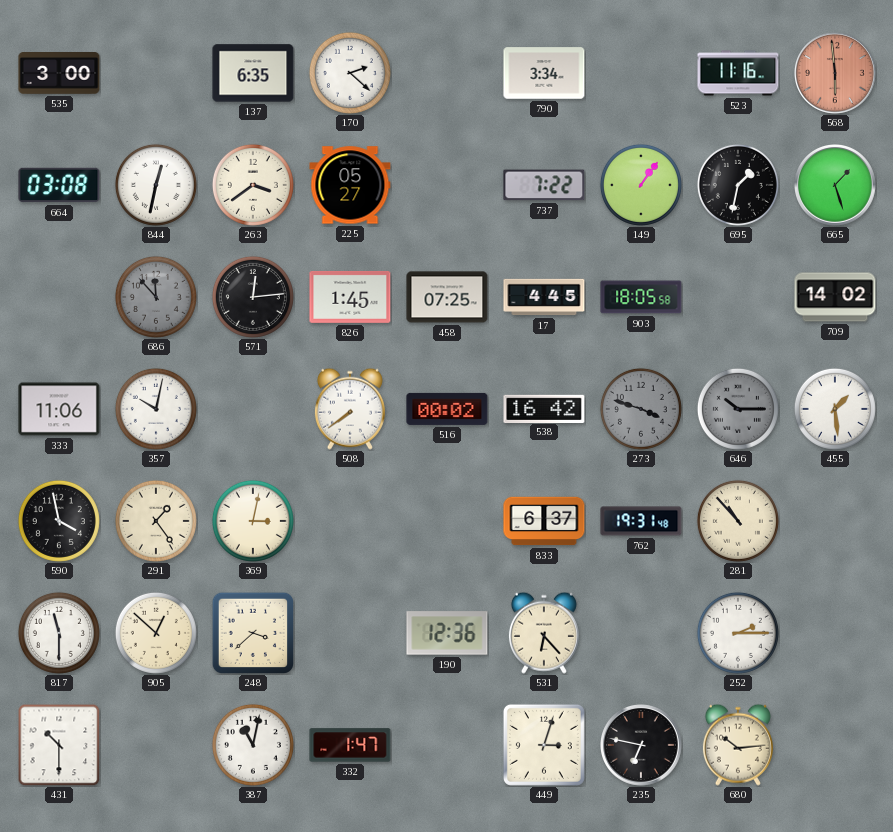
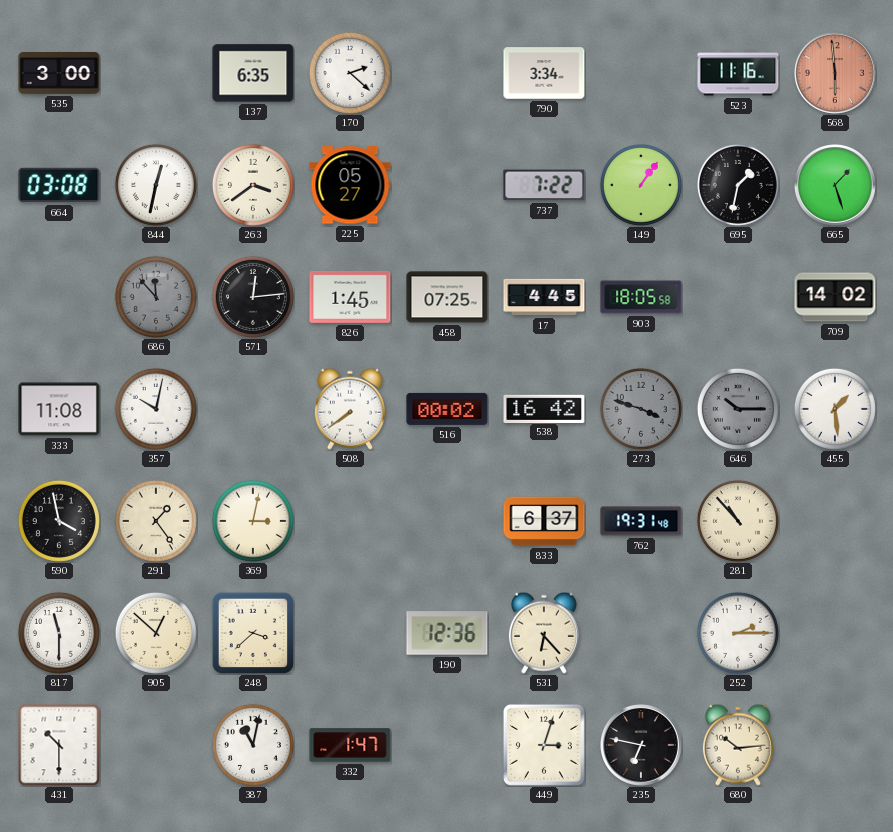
333: 11:06 -> 11:08
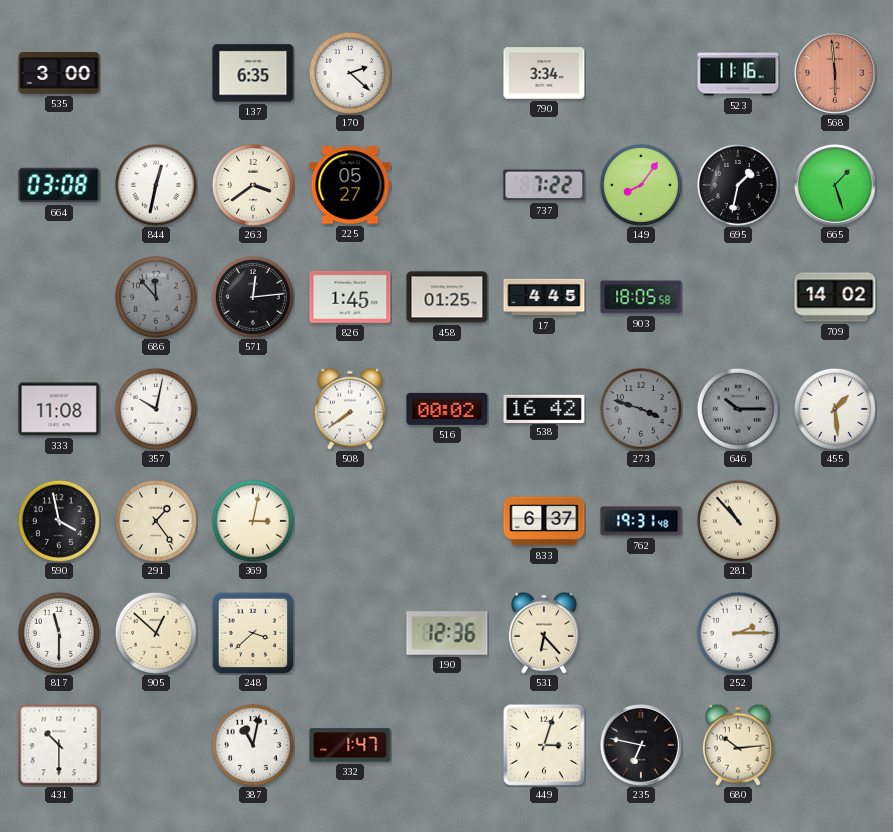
149: 1:06 -> 8:06
458: 07:25 -> 01:25
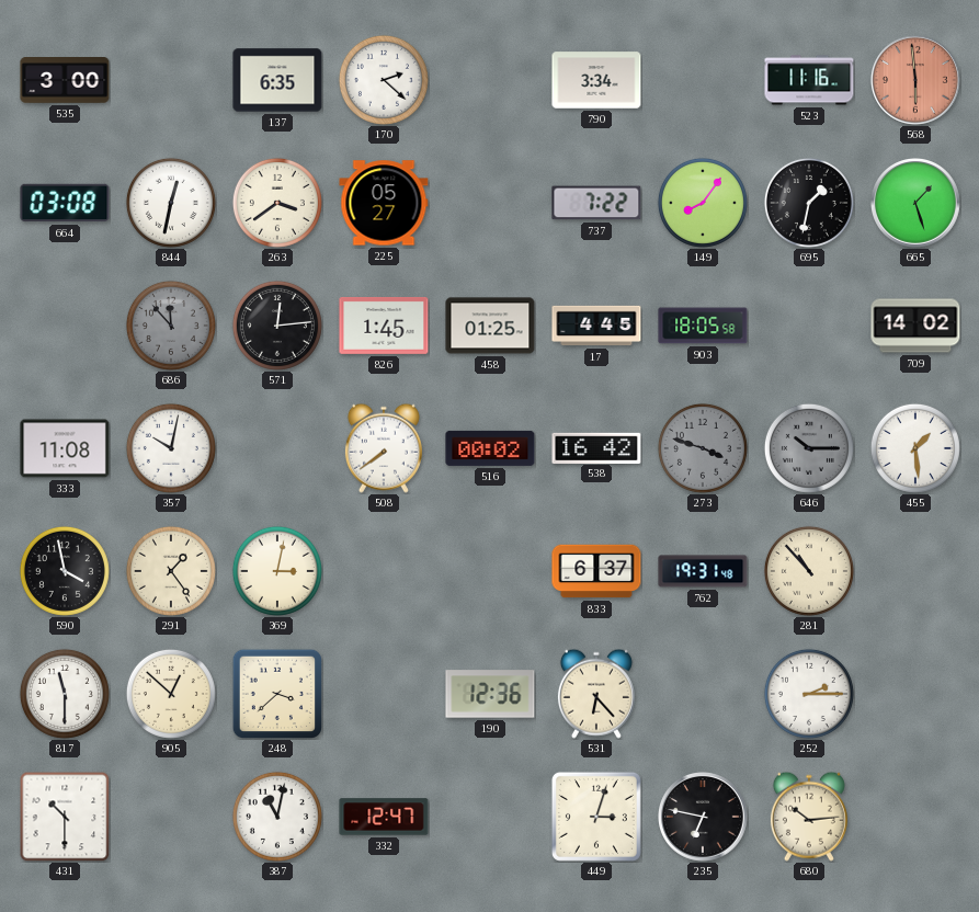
332: 1:47 -> 12:47
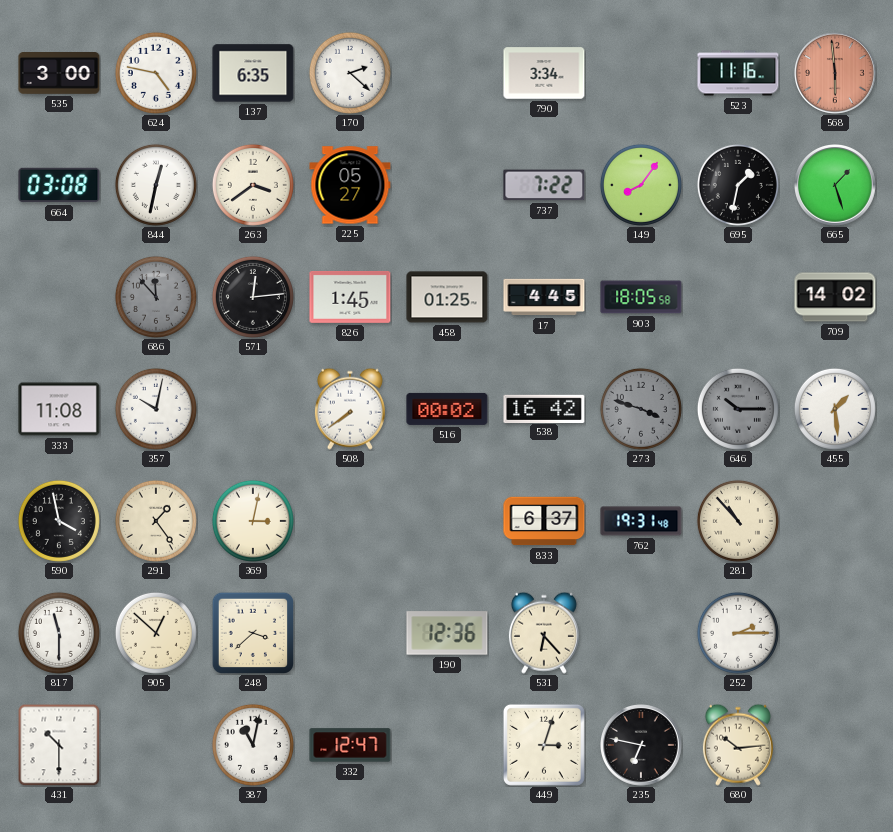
624: none -> 4:47
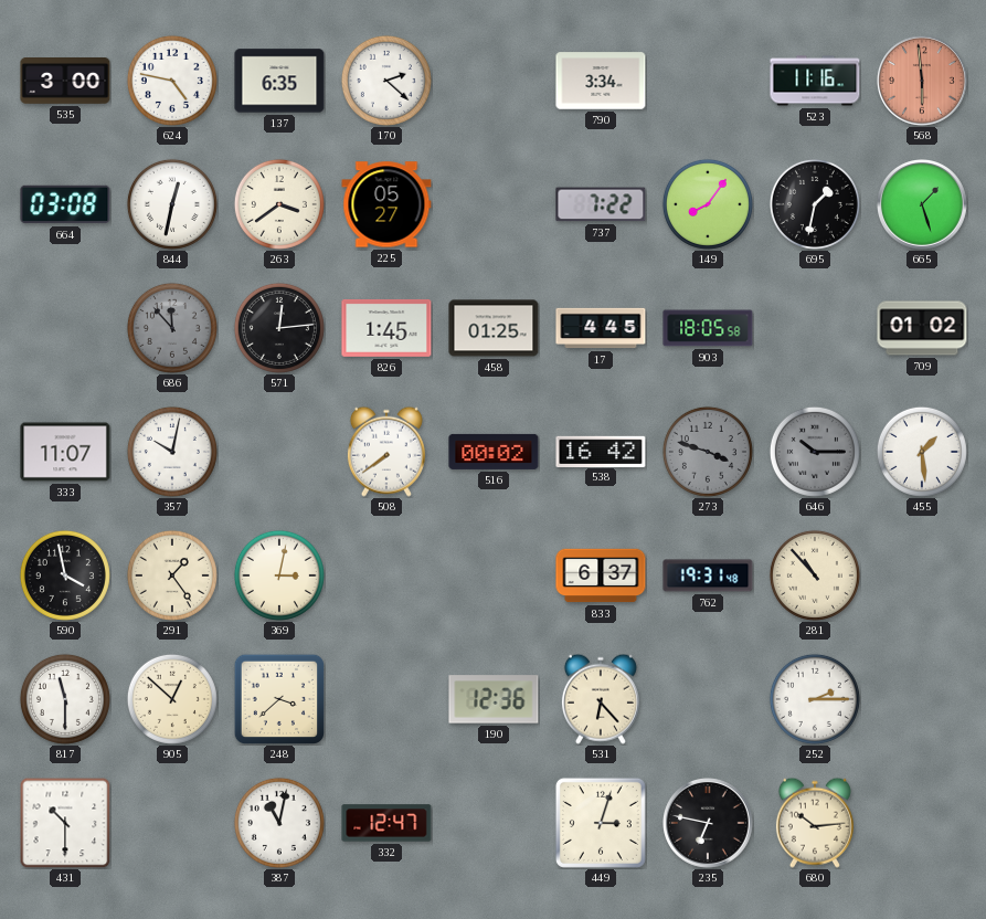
709: 14:02 -> 01:02
333: 11:08 -> 11:07
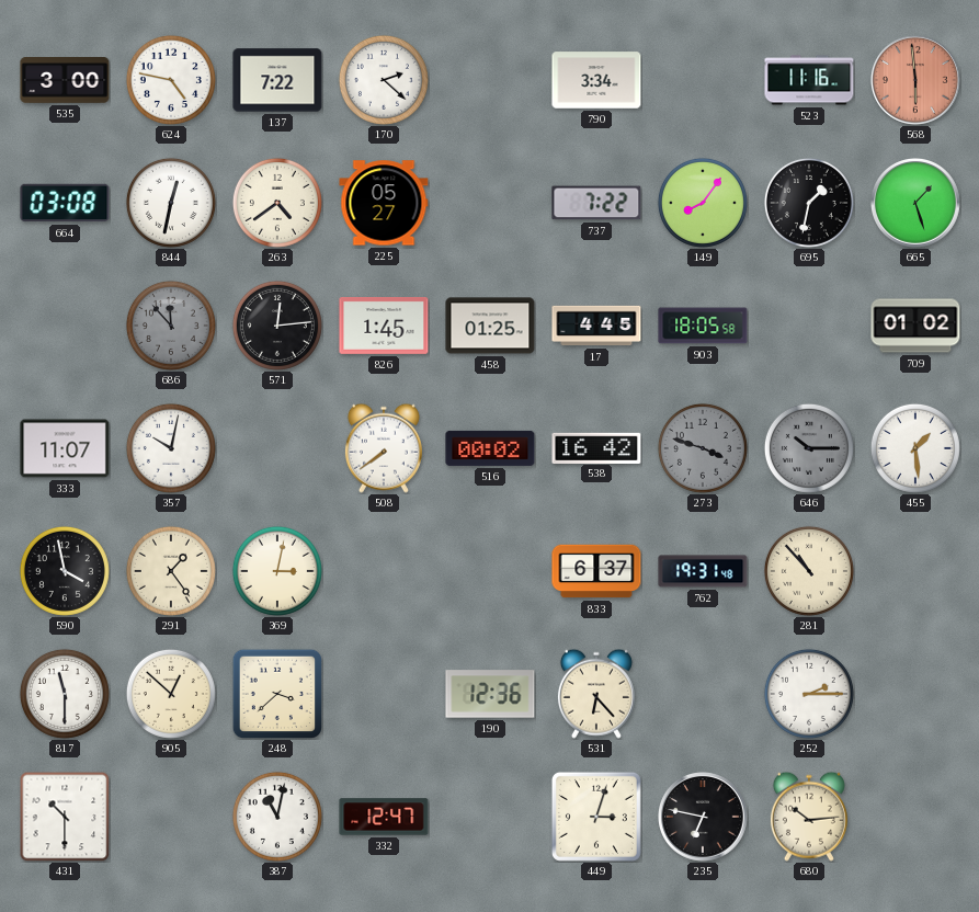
137: 6:35 -> 7:22
263: 3:39 -> 4:39
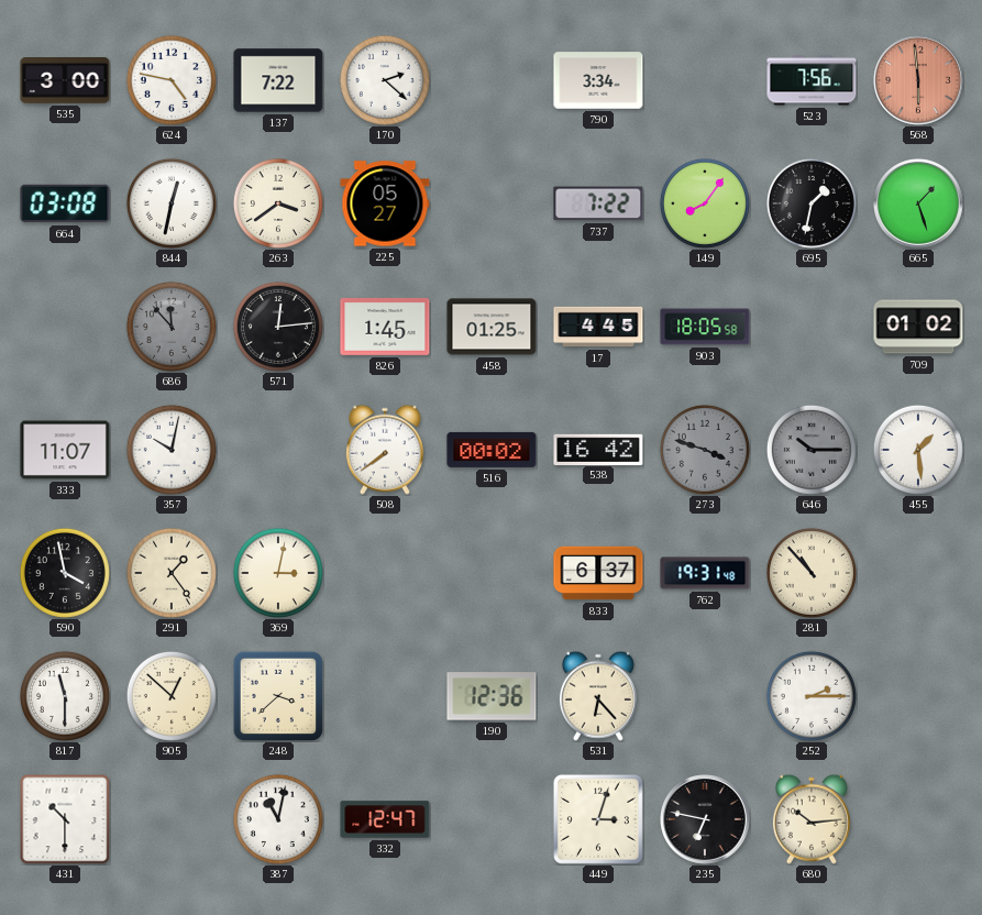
523: 11:16 -> 7:56
263: 4:39 -> 3:39
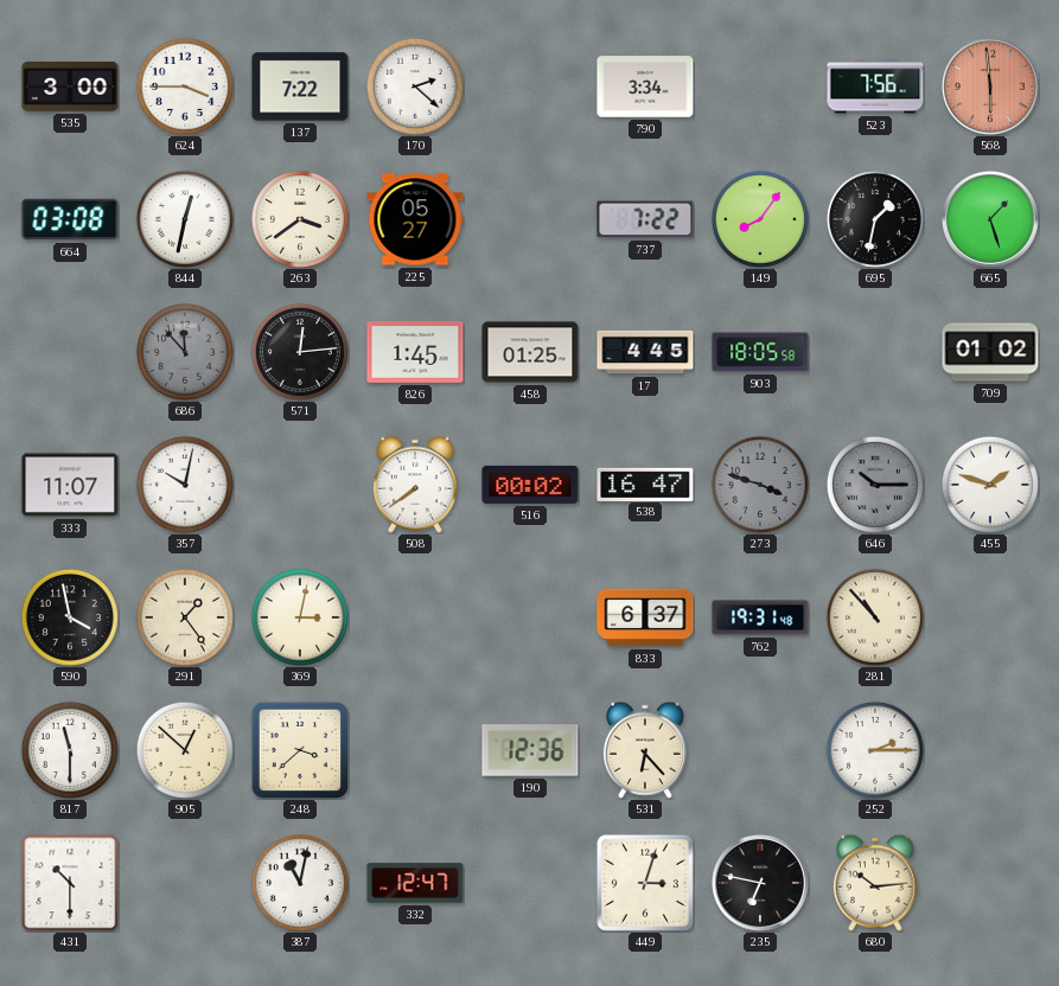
624: 4:47 -> 3:45
538: 16:42 -> 16:47
455: 1:29 -> 1:48
